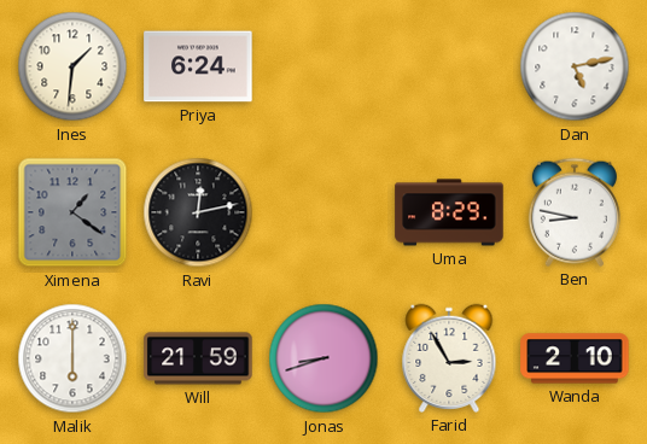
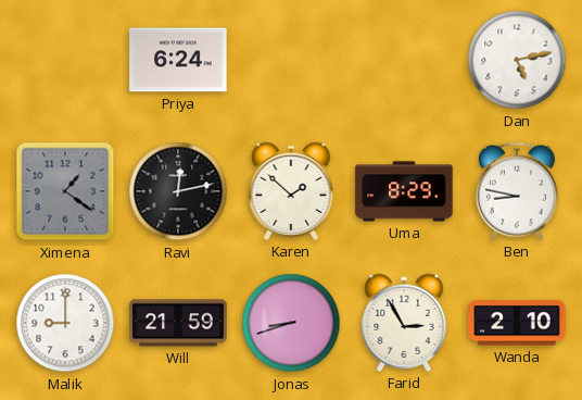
Ines: 1:31 -> none
Karen: none -> 1:52
Malik: 6:00 -> 9:00
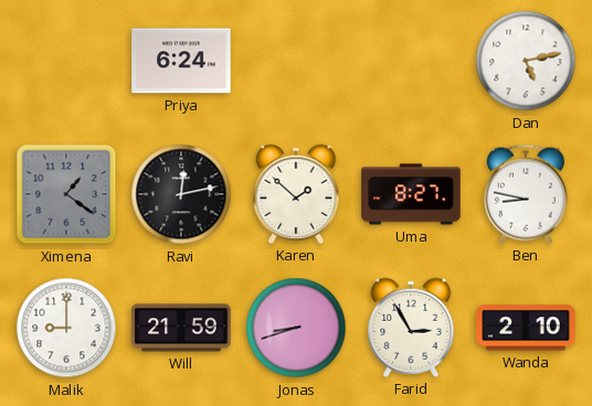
Uma: 8:29 -> 8:27
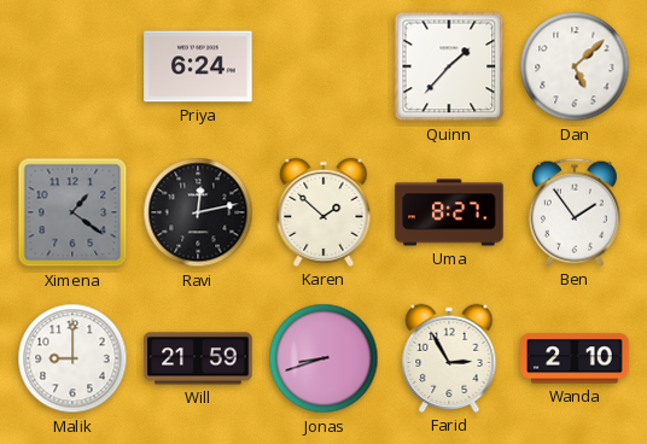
Quinn: none -> 1:37
Dan: 5:13 -> 5:08
Ben: 8:47 -> 1:54
